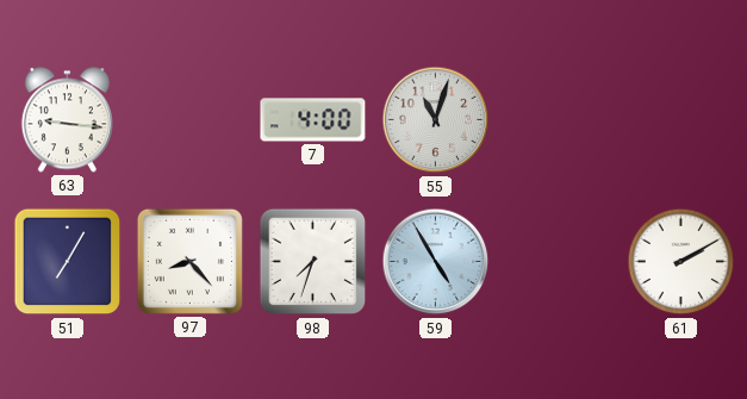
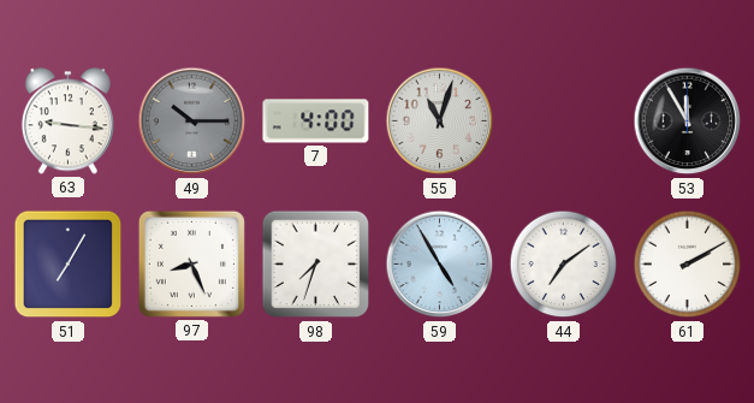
49: none -> 10:15
53: none -> 11:55
97: 8:23 -> 8:26
44: none -> 7:09
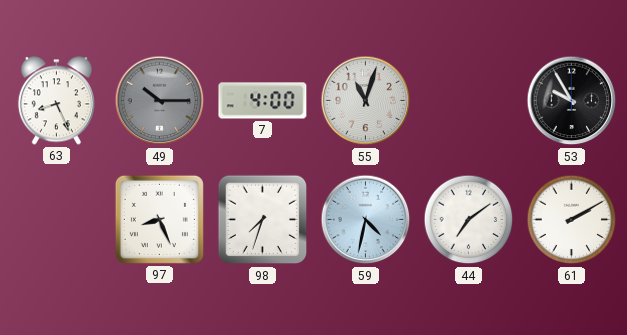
63: 9:16 -> 8:26
53: 11:55 -> 9:55
51: 7:05 -> none
59: 4:55 -> 4:32
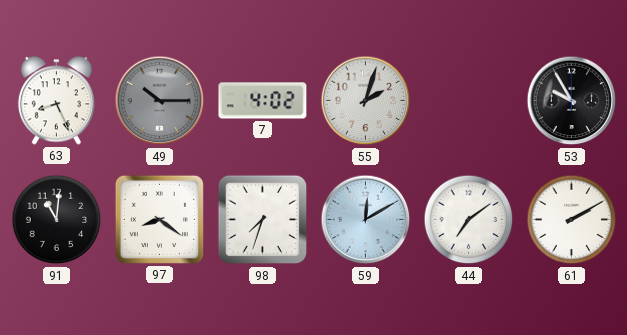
7: 4:00 -> 4:02
55: 11:03 -> 2:03
91: none -> 11:01
97: 8:26 -> 8:21
59: 4:32 -> 12:10
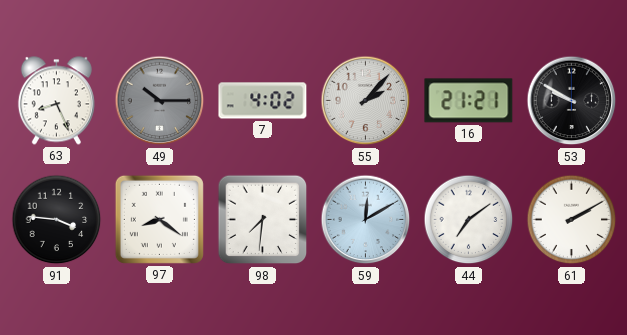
55: 2:03 -> 2:07
16: none -> 21:21
53: 9:55 -> 9:50
91: 11:01 -> 3:46
98: 7:33 -> 7:31
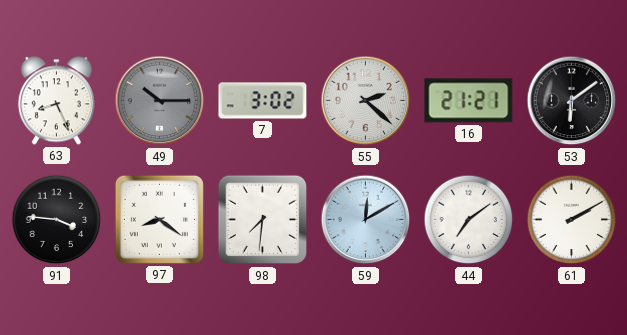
7: 4:02 -> 3:02
55: 2:07 -> 2:22
53: 9:50 -> 6:09
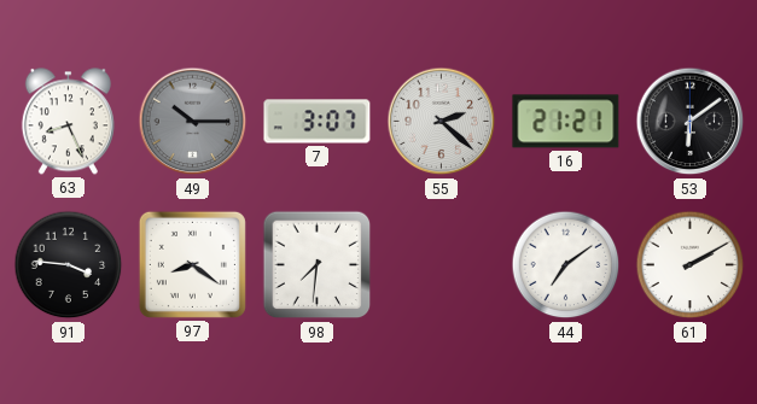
7: 3:02 -> 3:07
59: 12:10 -> none
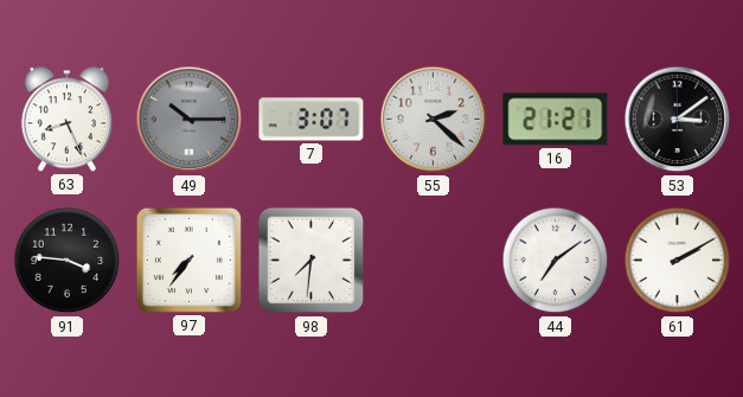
53: 6:09 -> 3:09
97: 8:21 -> 7:36
